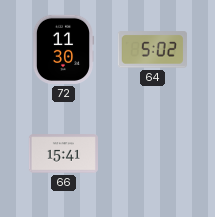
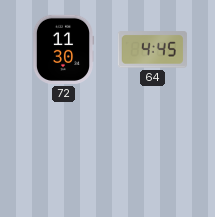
64: 5:02 -> 4:45
66: 15:41 -> none
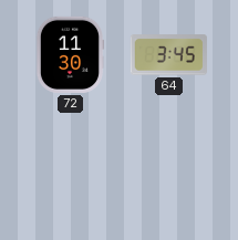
64: 4:45 -> 3:45
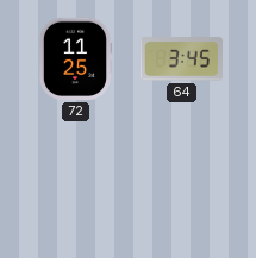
72: 11:30 -> 11:25
